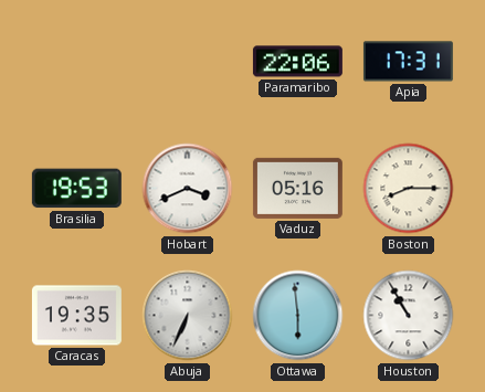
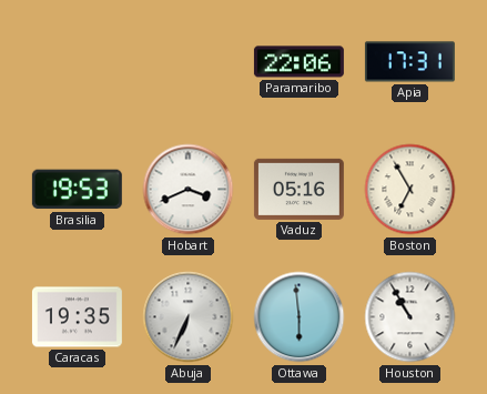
Boston: 8:15 -> 6:55
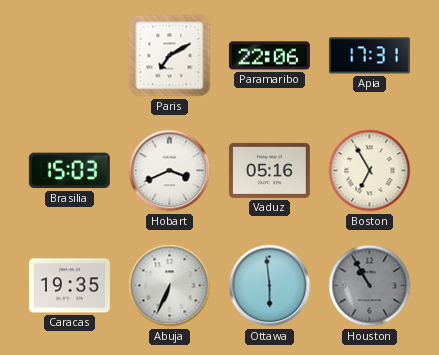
Paris: none -> 7:10
Brasilia: 19:53 -> 15:03
Houston dial: white -> grey
